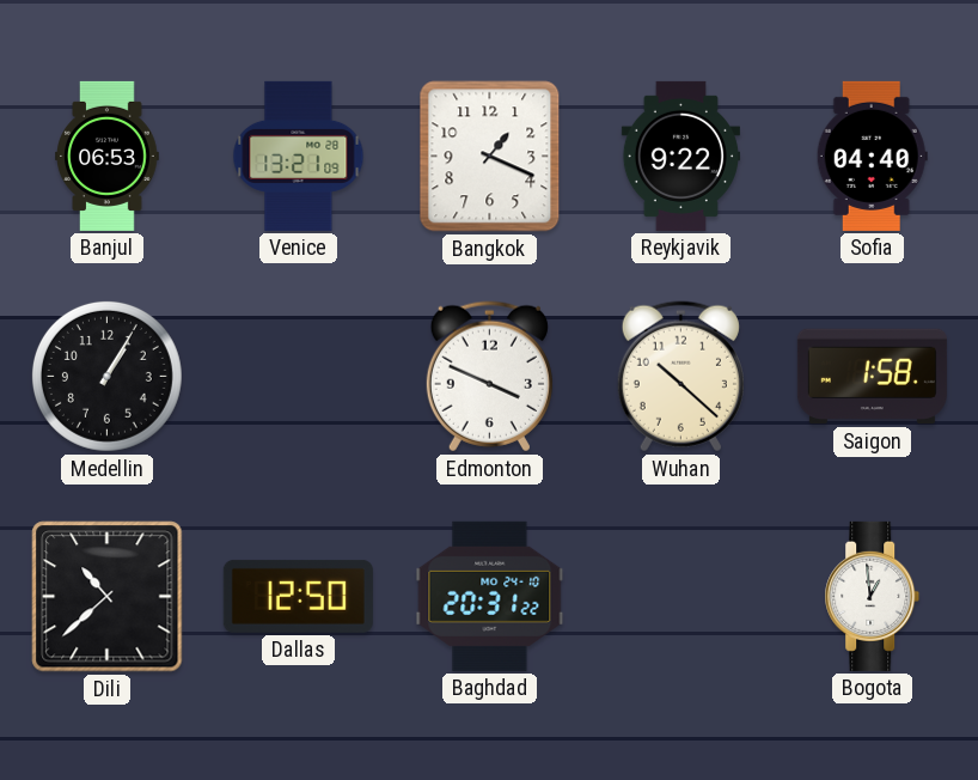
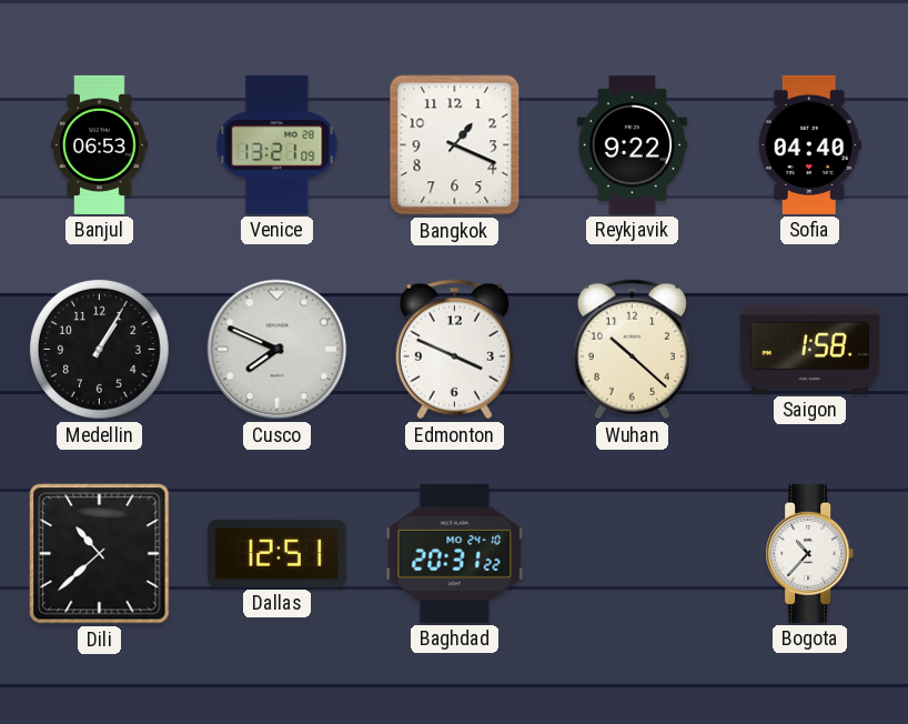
Cusco: none -> 7:49
Dallas: 12:50 -> 12:51
Bogota: 12:59 -> 10:37
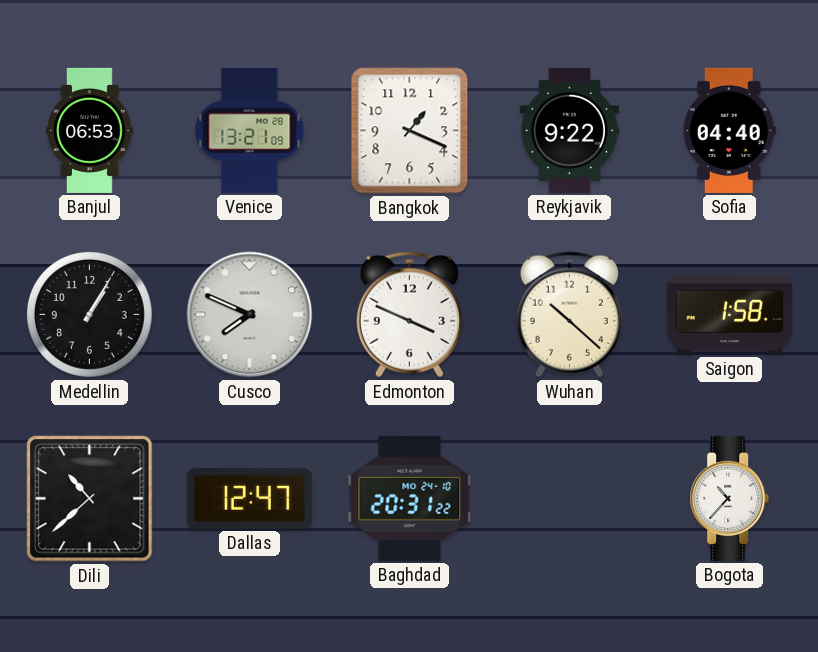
Dallas: 12:51 -> 12:47
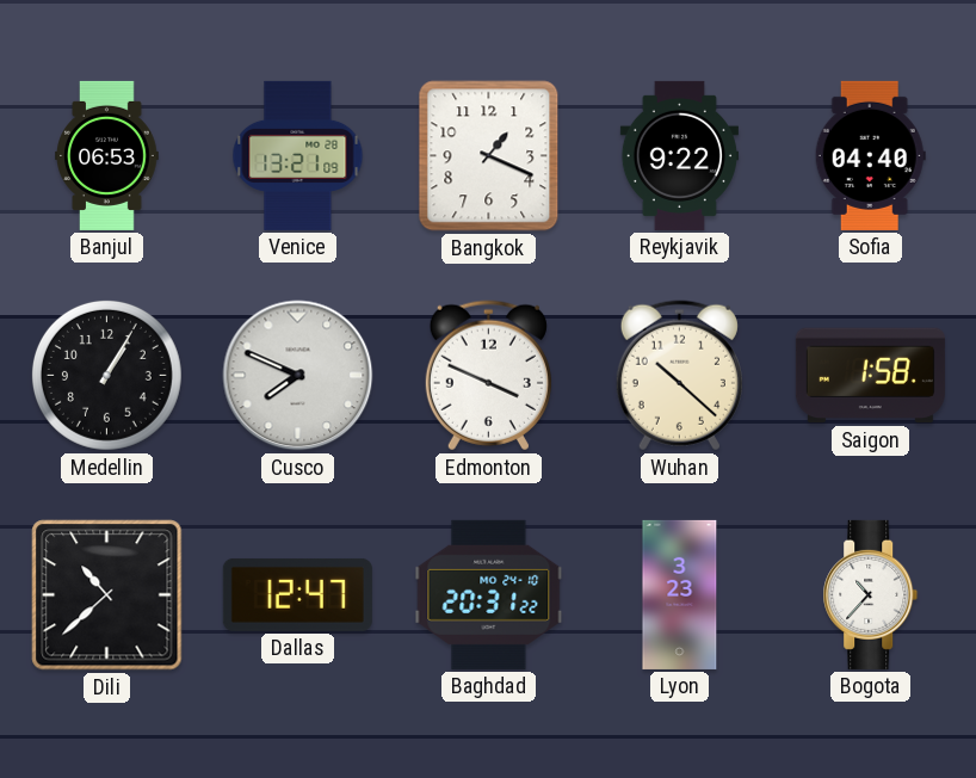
Lyon: none -> 3:23
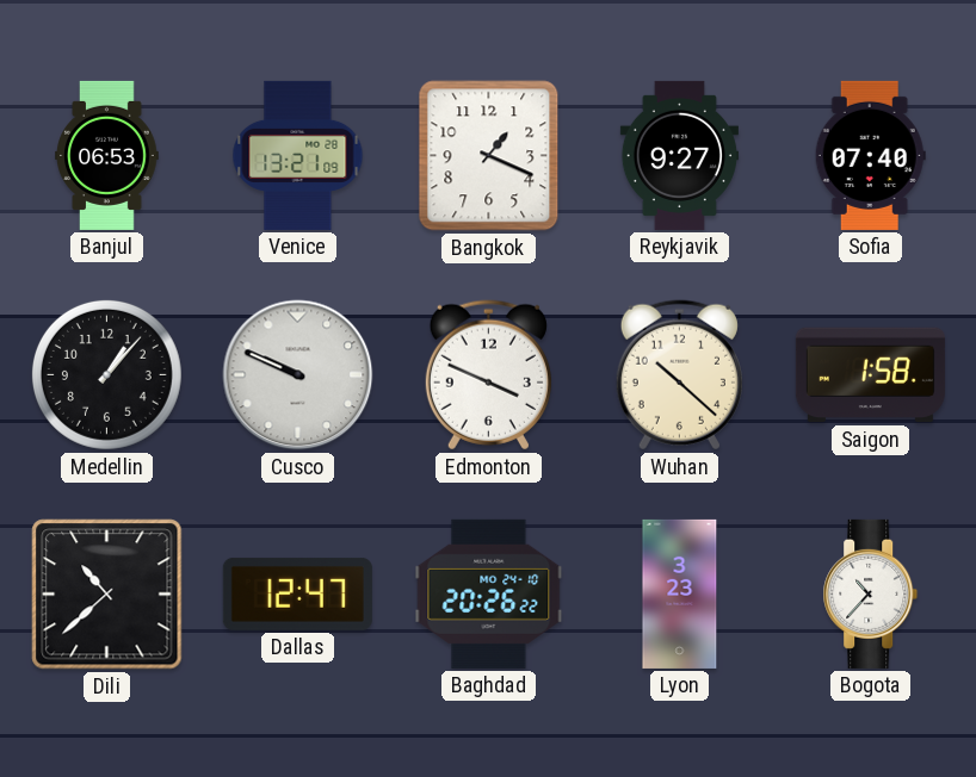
Reykjavik: 9:22 -> 9:27
Sofia: 04:40 -> 07:40
Medellin: 1:05 -> 1:07
Cusco: 7:49 -> 9:49
Baghdad: 20:31 -> 20:26
